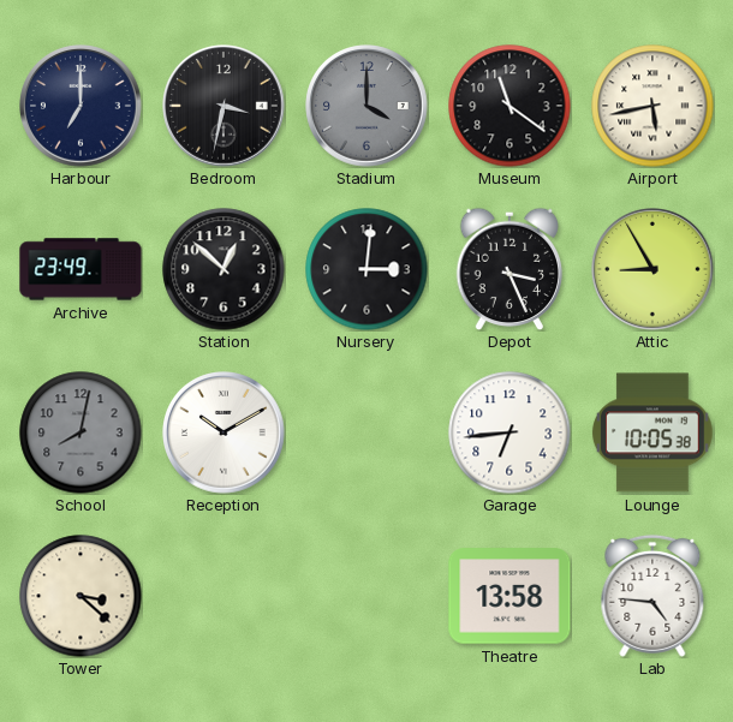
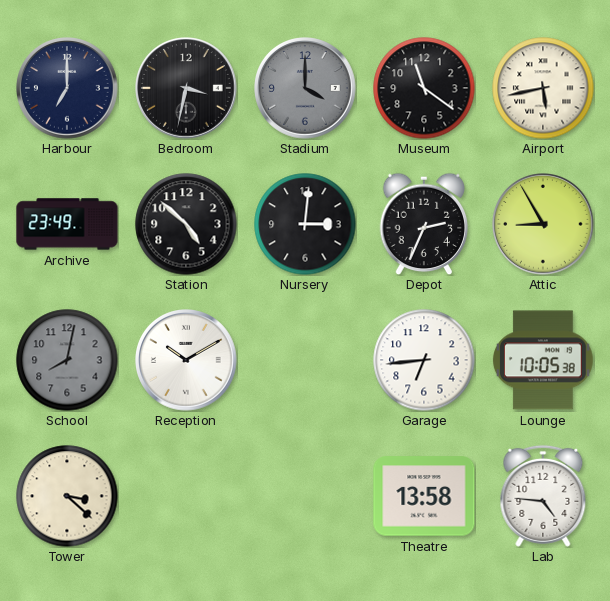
Station: 12:52 -> 4:52
Depot: 3:26 -> 2:34
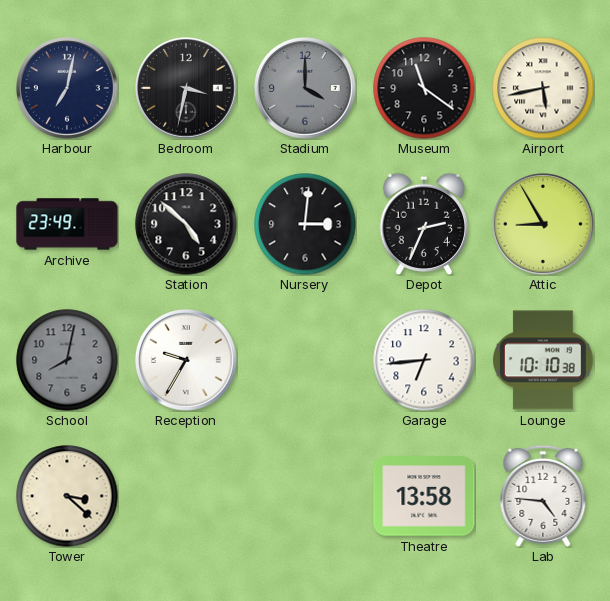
Harbour: 7:00 -> 7:02
Reception: 10:10 -> 9:35
Lounge: 10:05 -> 10:10
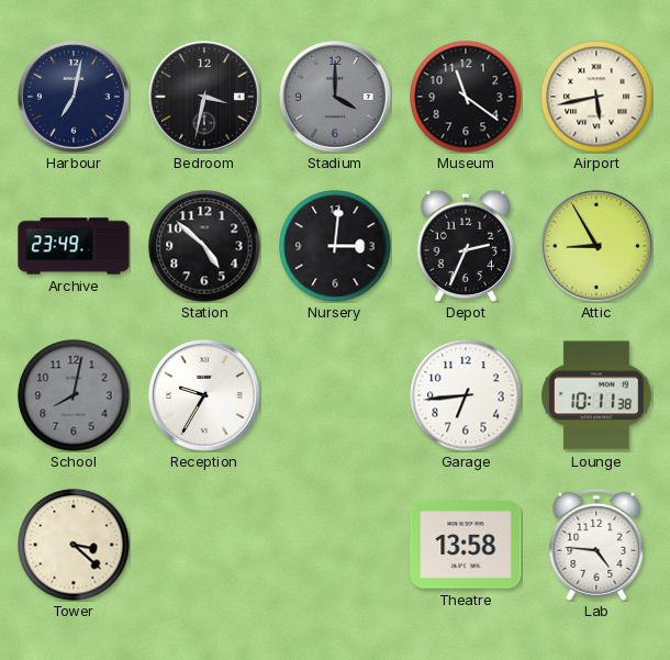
Lounge: 10:10 -> 10:11
